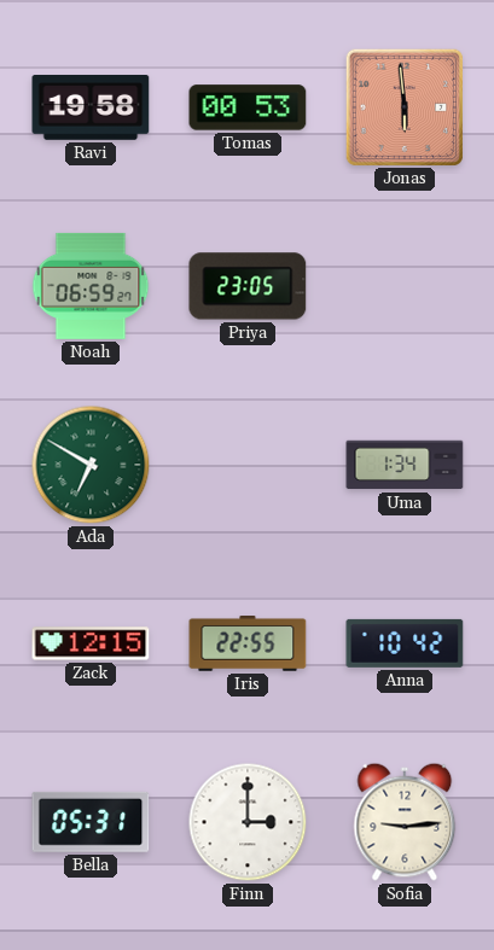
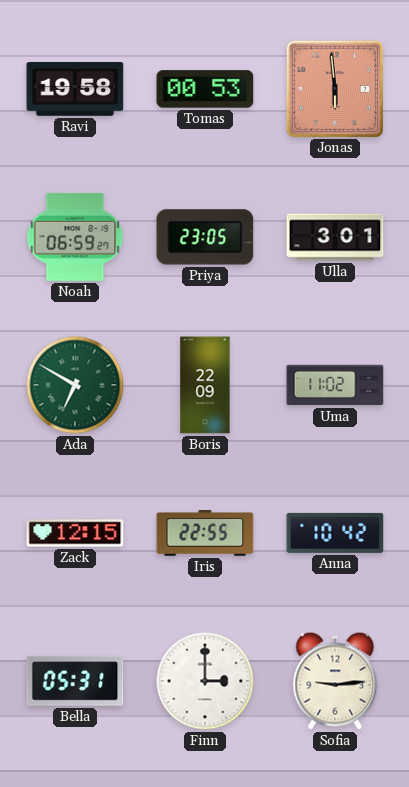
Ulla: none -> 3:01
Boris: none -> 22:09
Uma: 1:34 -> 11:02
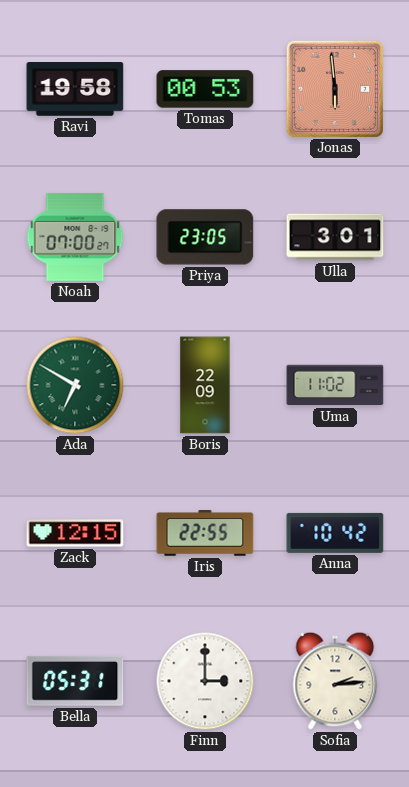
Noah: 06:59 -> 07:00
Sofia: 9:14 -> 2:14
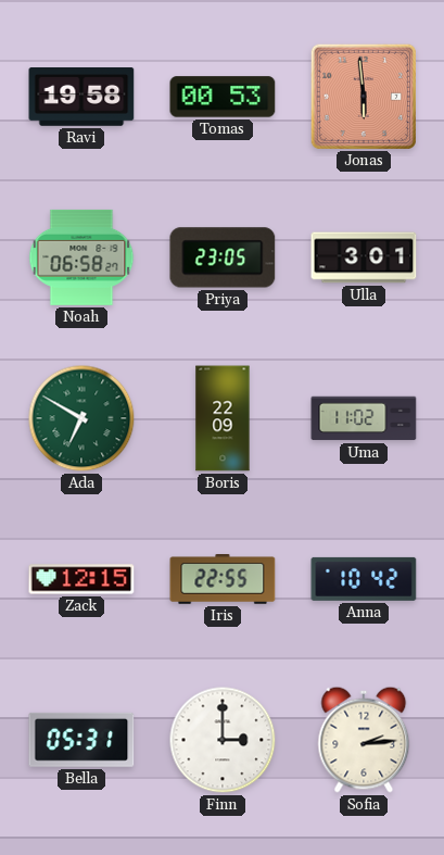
Noah: 07:00 -> 06:58
